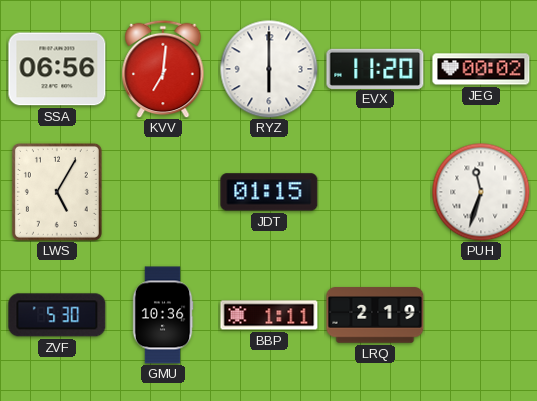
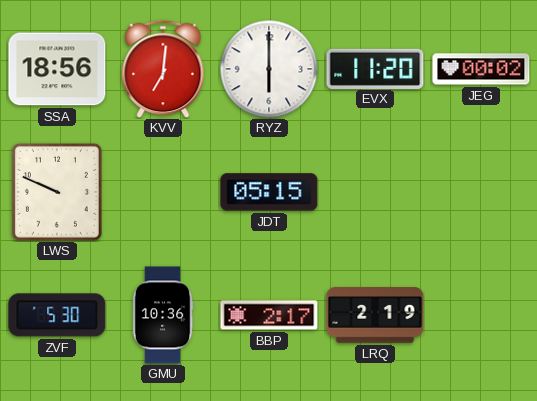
SSA: 06:56 -> 18:56
LWS: 5:05 -> 9:49
JDT: 01:15 -> 05:15
PUH: 11:33 -> none
BBP: 1:11 -> 2:17
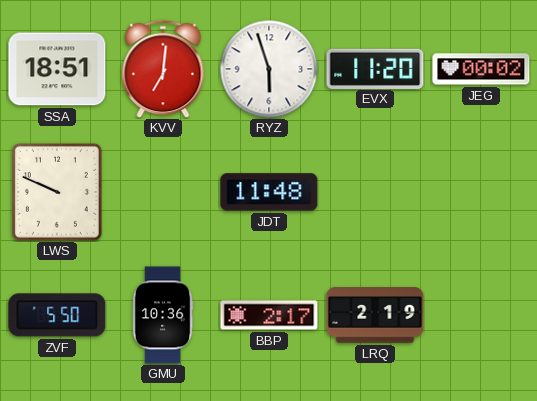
SSA: 18:56 -> 18:51
RYZ: 6:00 -> 5:57
JDT: 05:15 -> 11:48
ZVF: 5:30 -> 5:50
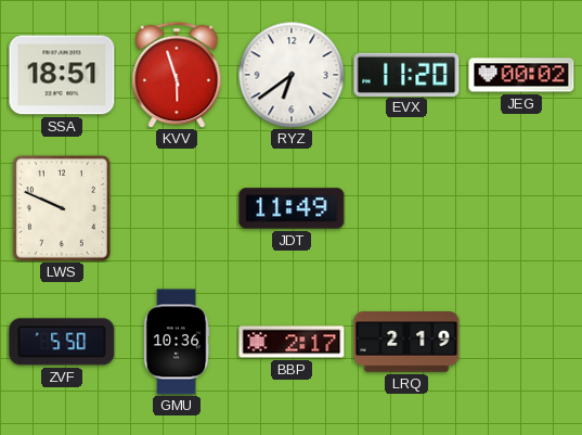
KVV: 7:01 -> 5:57
RYZ: 5:57 -> 6:39
JDT: 11:48 -> 11:49
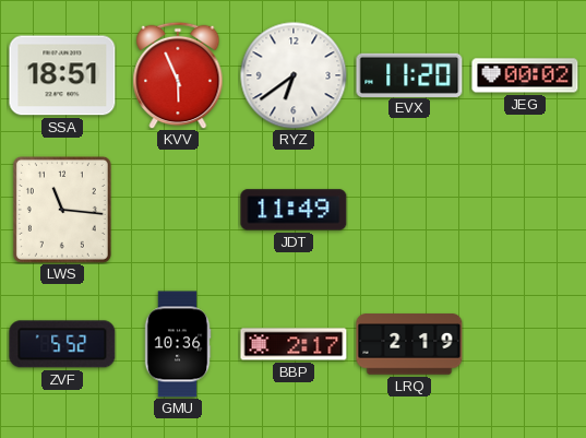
KVV: 5:57 -> 5:56
LWS: 9:49 -> 11:16
ZVF: 5:50 -> 5:52
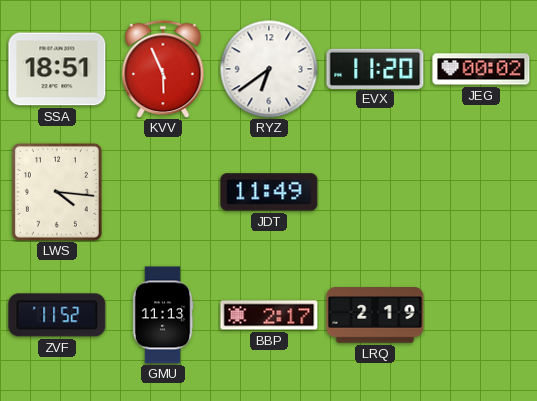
LWS: 11:16 -> 4:16
ZVF: 5:52 -> 11:52
GMU: 10:36 -> 11:13
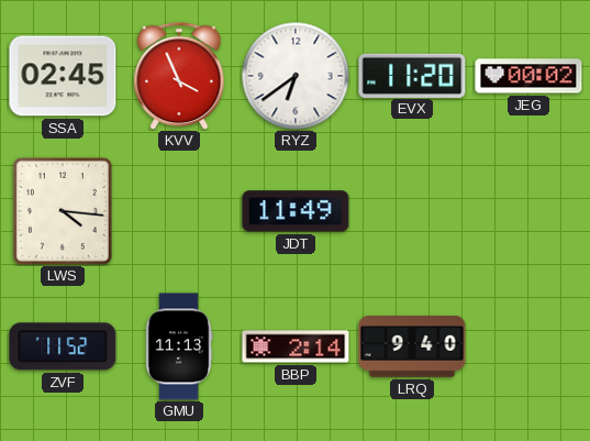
SSA: 18:51 -> 02:45
KVV: 5:56 -> 3:56
BBP: 2:17 -> 2:14
LRQ: 2:19 -> 9:40
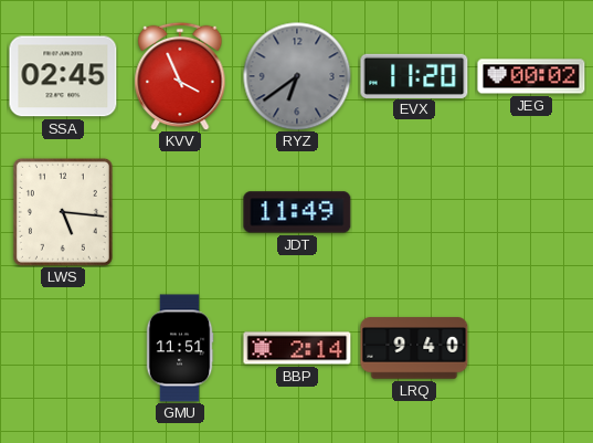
RYZ dial: white -> grey
LWS: 4:16 -> 5:16
ZVF: 11:52 -> none
GMU: 11:13 -> 11:51
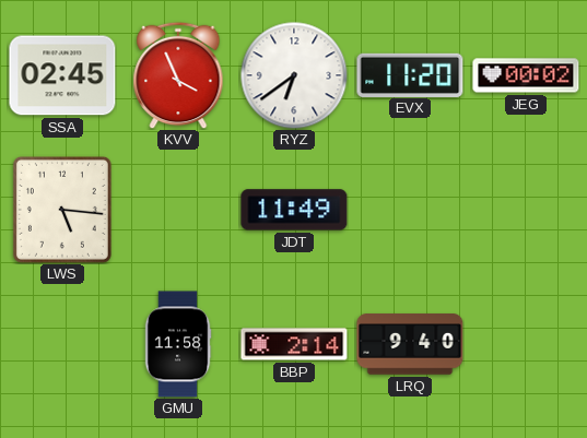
RYZ dial: grey -> white
GMU: 11:51 -> 11:58
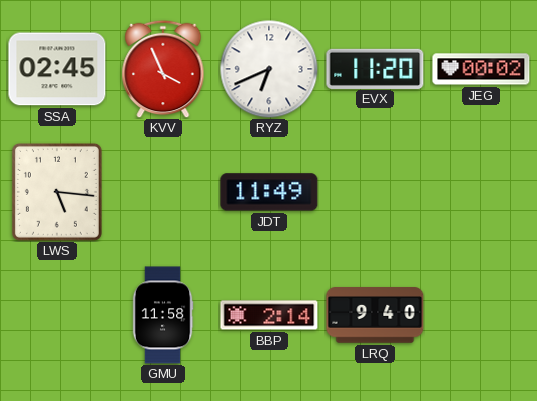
RYZ: 6:39 -> 6:41
